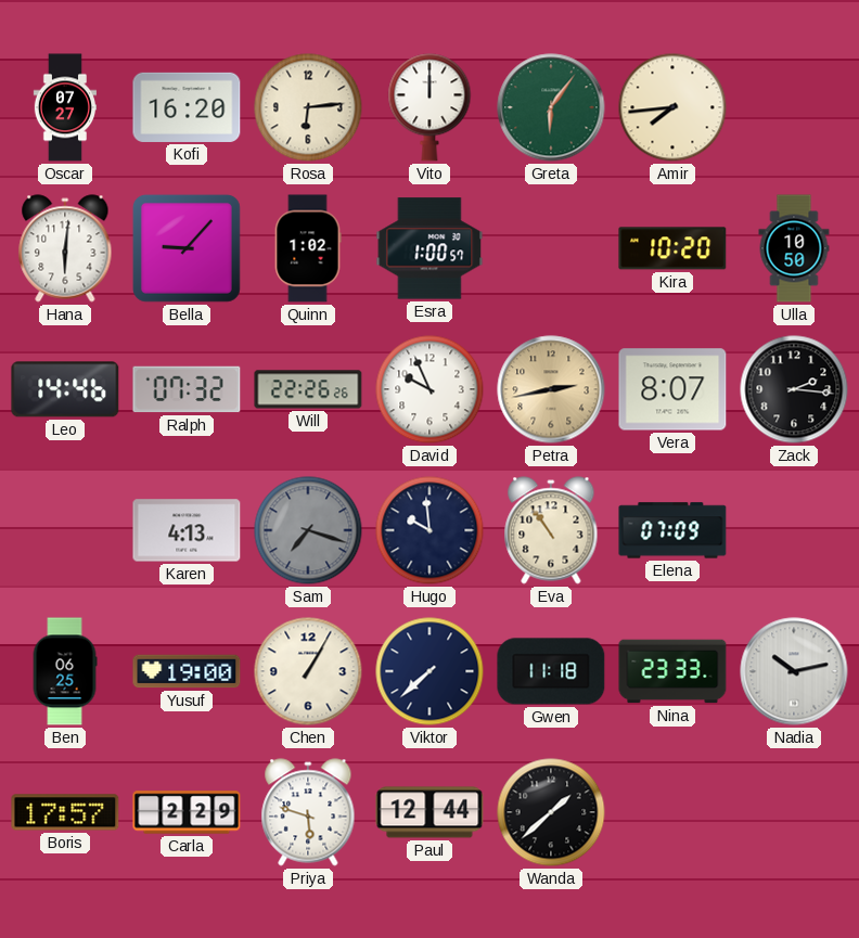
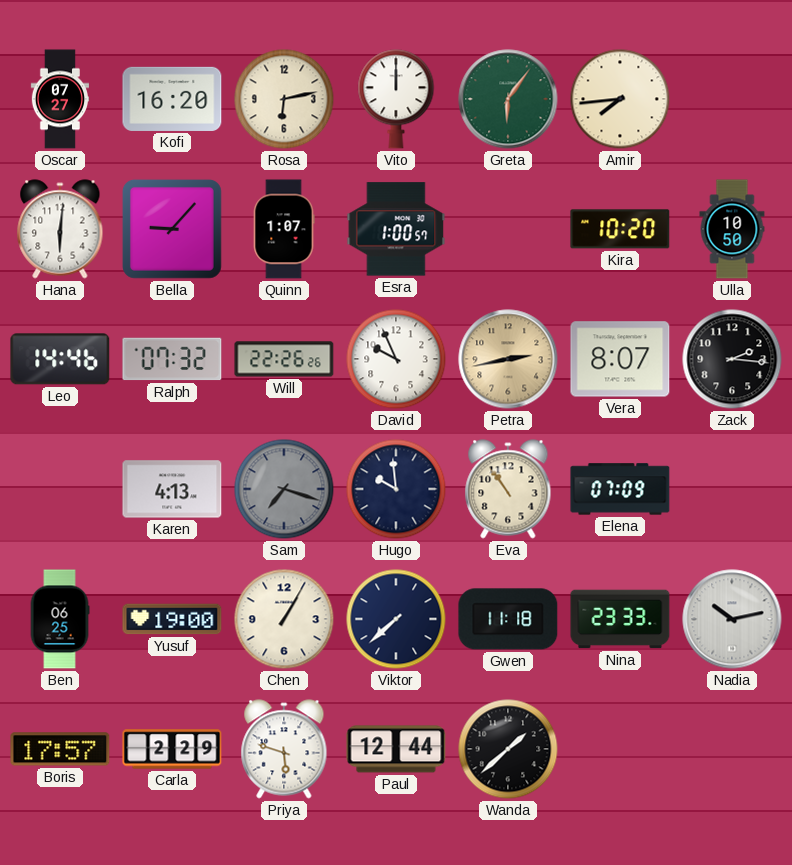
Rosa: 6:14 -> 6:13
Quinn: 1:02 -> 1:07
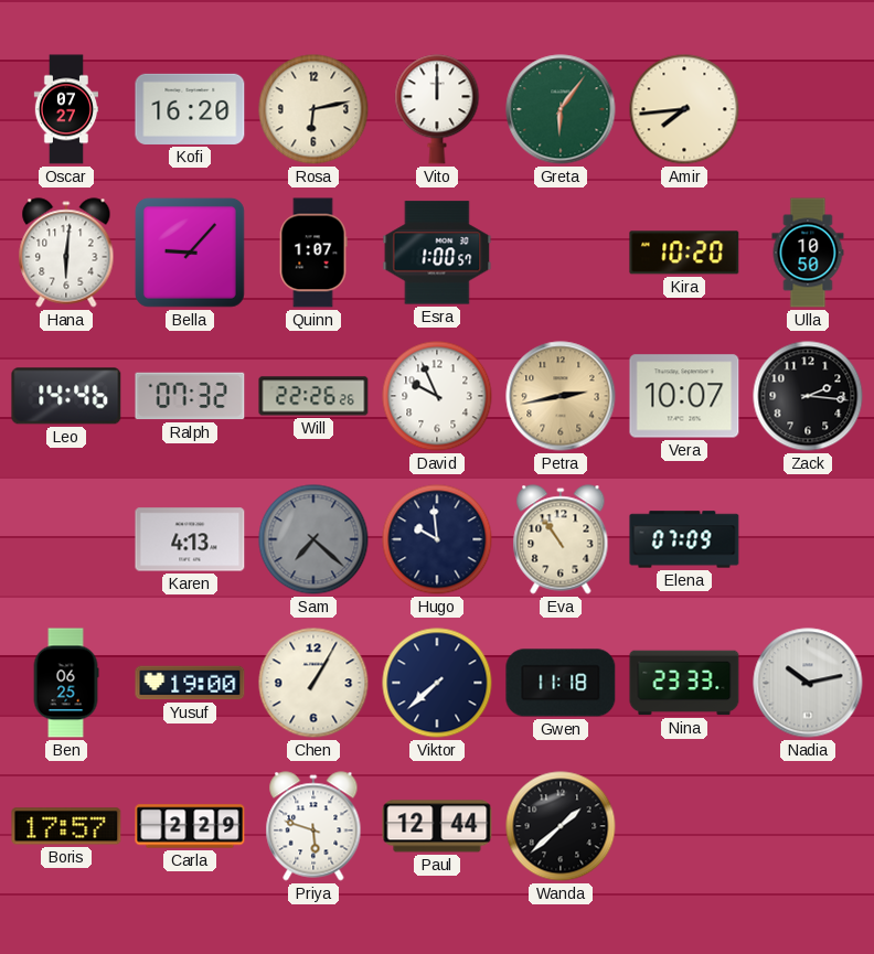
Vera: 8:07 -> 10:07
Sam: 7:18 -> 7:22
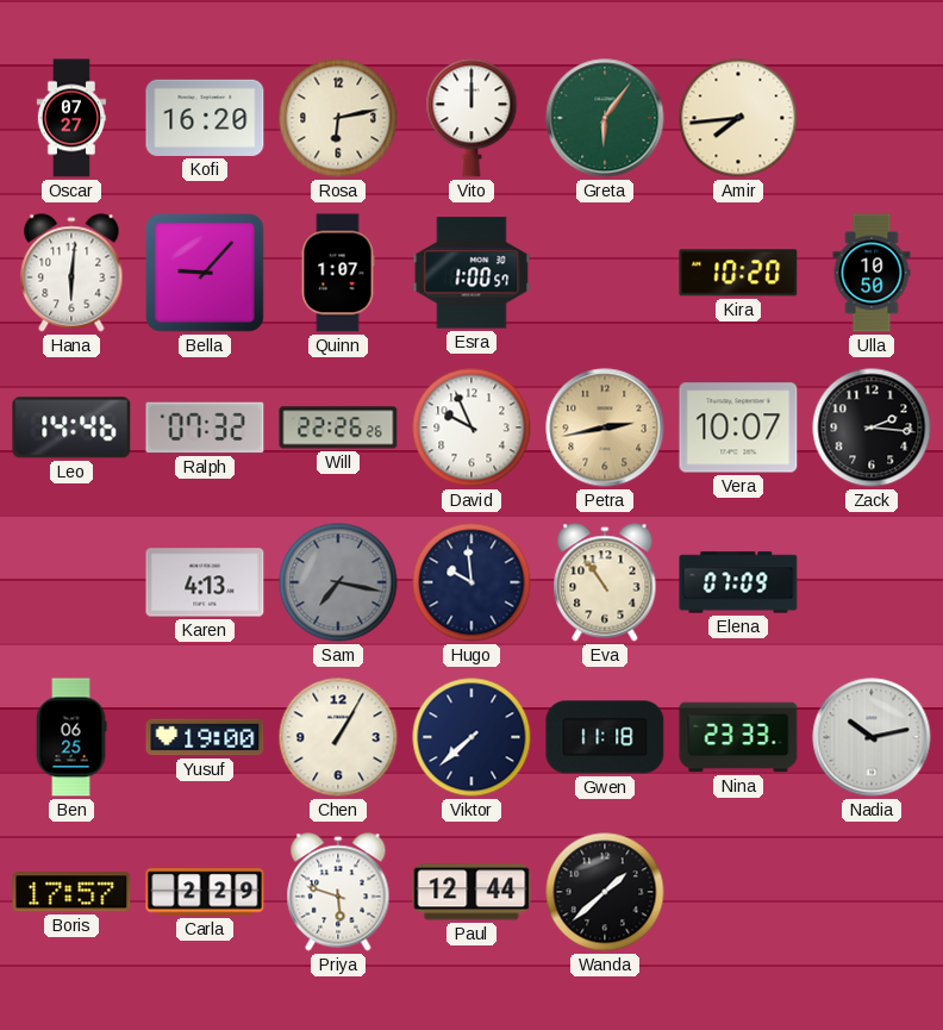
Sam: 7:22 -> 7:17
